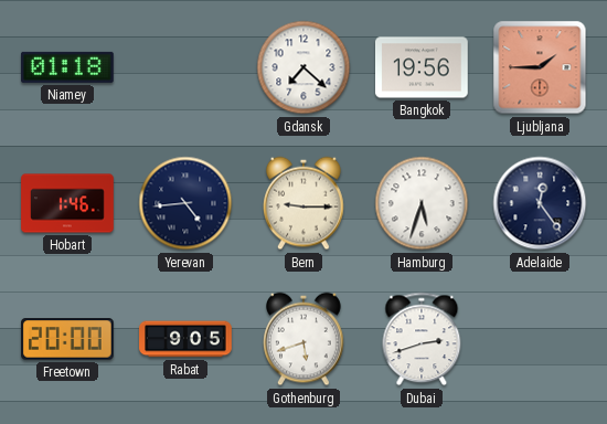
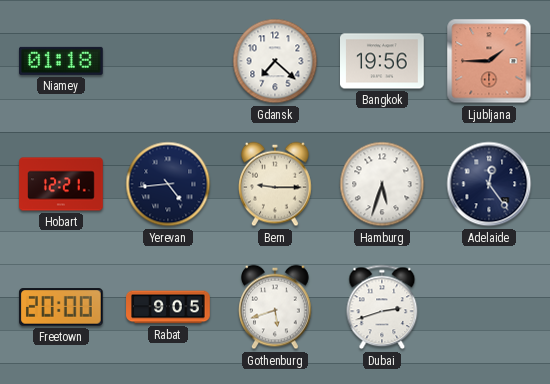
Hobart: 1:46 -> 12:21
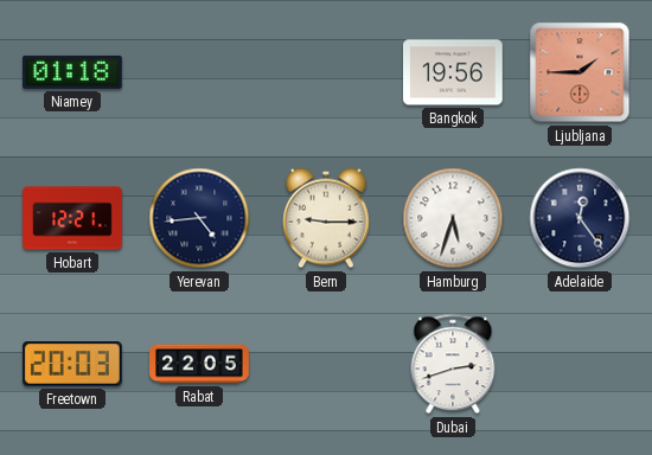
Gdansk: 7:22 -> none
Freetown: 20:00 -> 20:03
Rabat: 9:05 -> 22:05
Gothenburg: 5:42 -> none
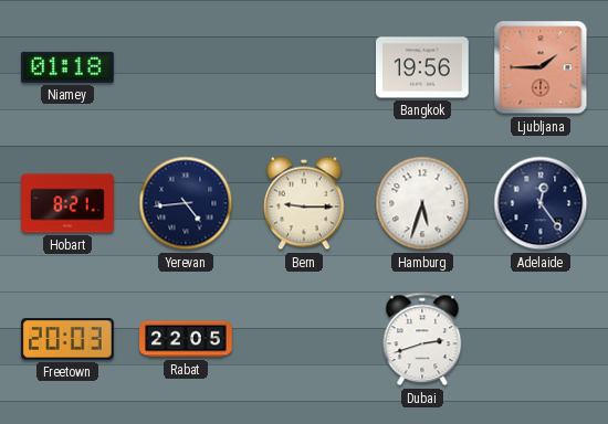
Hobart: 12:21 -> 8:21
